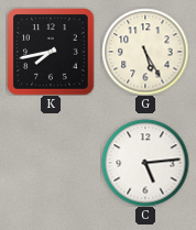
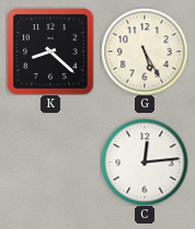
K: 7:43 -> 8:22
C: 5:14 -> 12:14
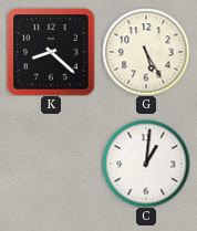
C: 12:14 -> 1:01
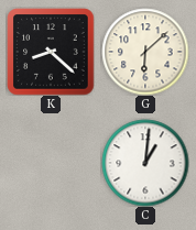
G: 5:25 -> 6:08
